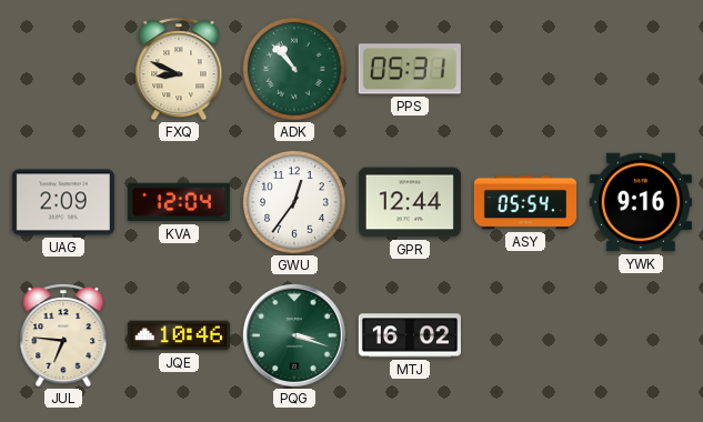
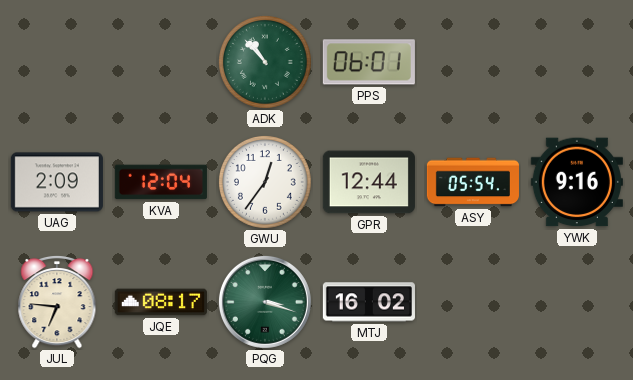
FXQ: 8:49 -> none
PPS: 05:31 -> 06:01
JQE: 10:46 -> 08:17
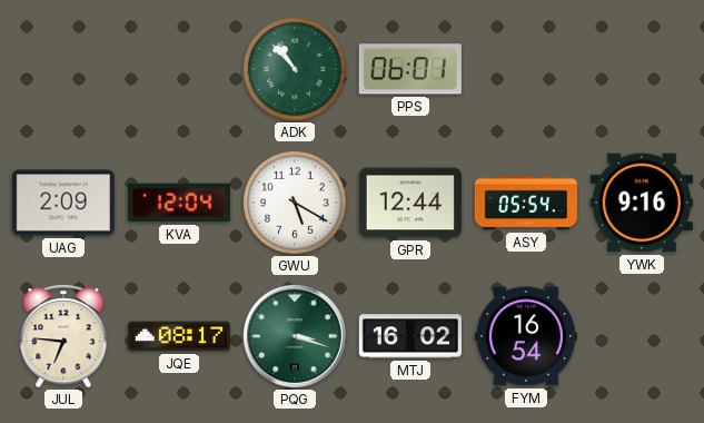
GWU: 12:36 -> 5:20
FYM: none -> 16:54
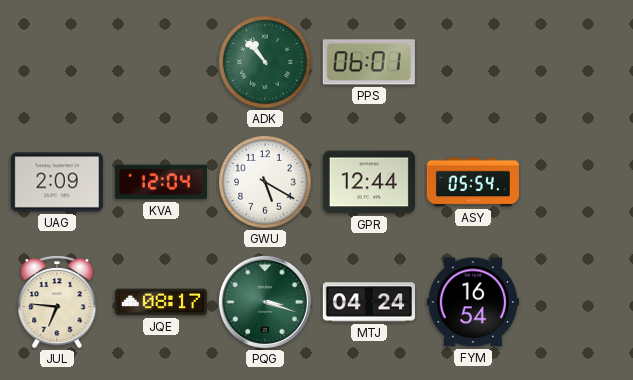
YWK: 9:16 -> none
MTJ: 16:02 -> 04:24
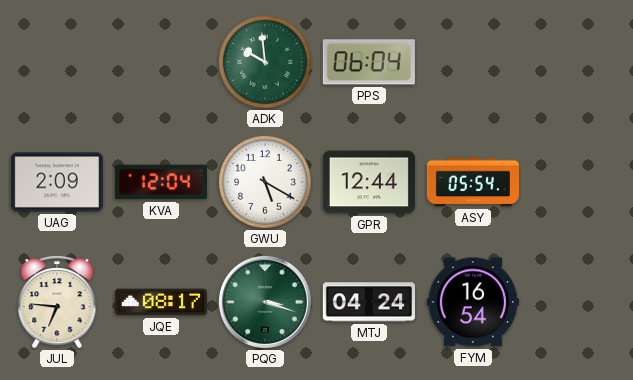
ADK: 10:53 -> 9:59
PPS: 06:01 -> 06:04
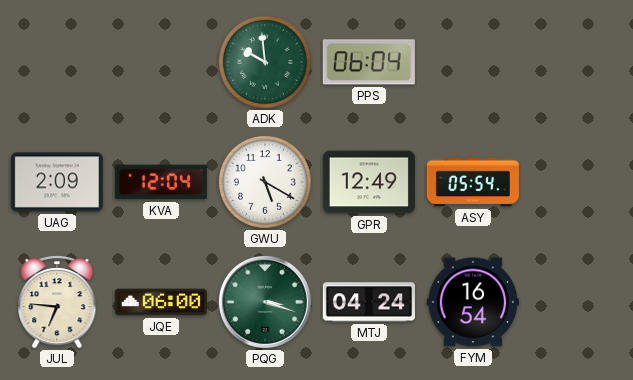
GPR: 12:44 -> 12:49
JQE: 08:17 -> 06:00
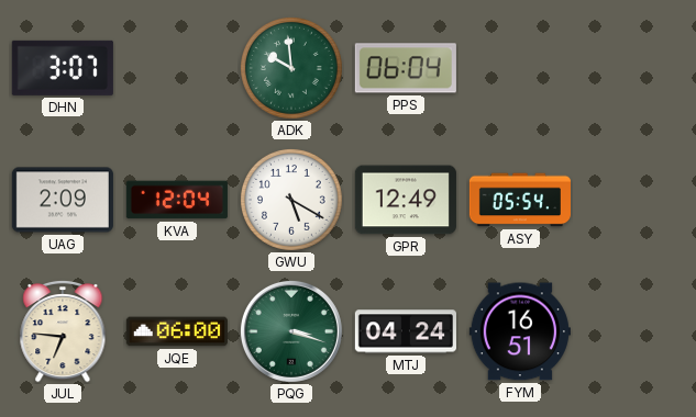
DHN: none -> 3:07
FYM: 16:54 -> 16:51
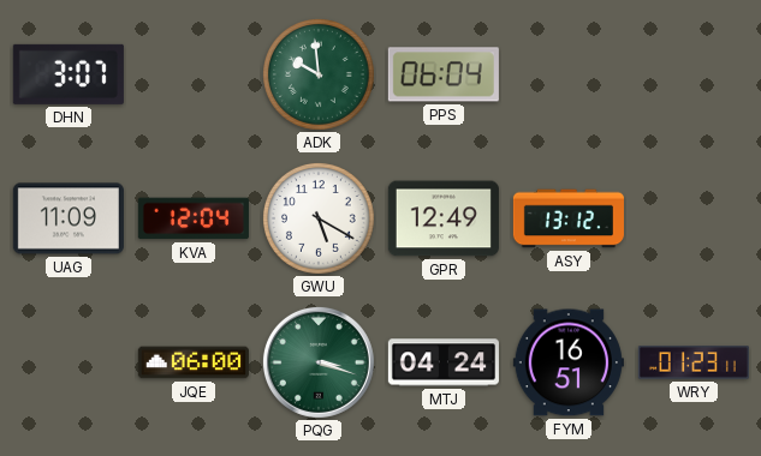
UAG: 2:09 -> 11:09
ASY: 05:54 -> 13:12
JUL: 6:46 -> none
WRY: none -> 01:23
